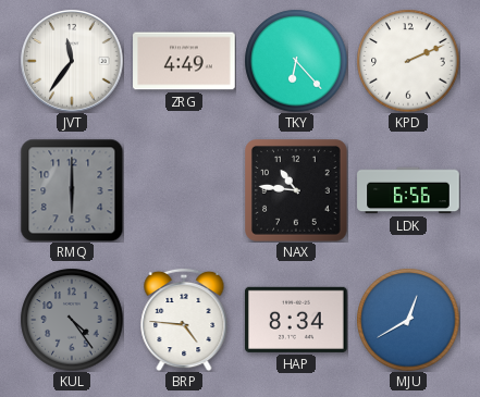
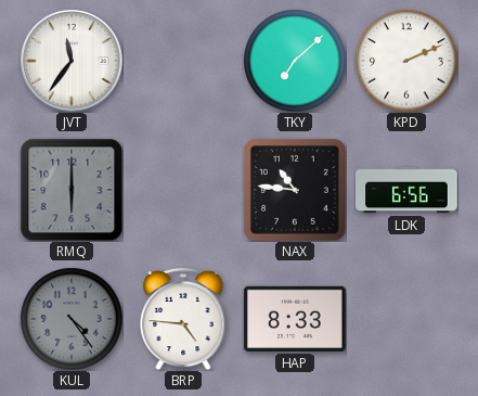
ZRG: 4:49 -> none
TKY: 6:23 -> 7:08
HAP: 8:34 -> 8:33
MJU: 12:40 -> none
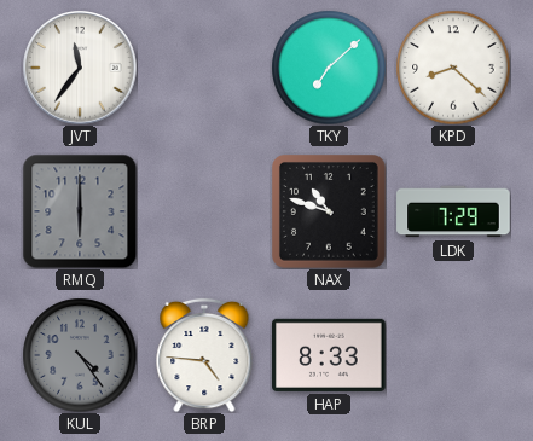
KPD: 2:11 -> 8:22
NAX: 10:46 -> 10:48
LDK: 6:56 -> 7:29
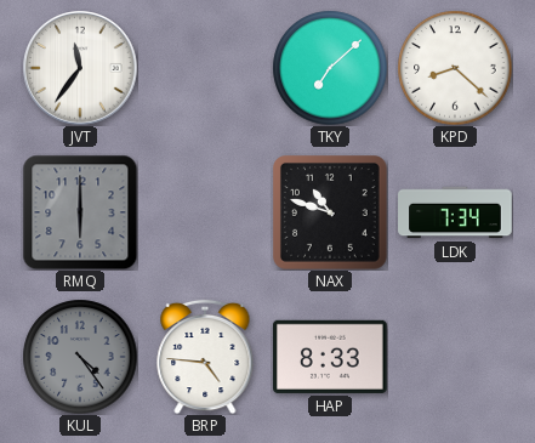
LDK: 7:29 -> 7:34
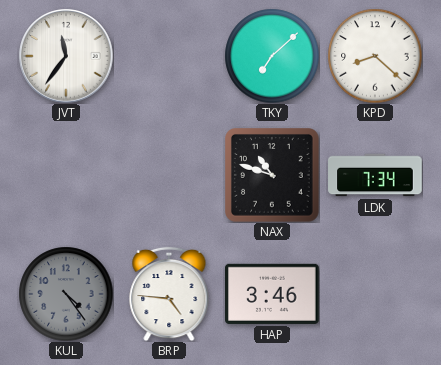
RMQ: 6:00 -> none
HAP: 8:33 -> 3:46
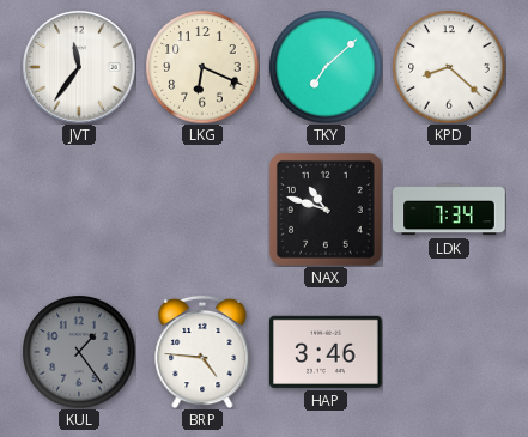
LKG: none -> 6:19
KUL: 4:24 -> 1:24
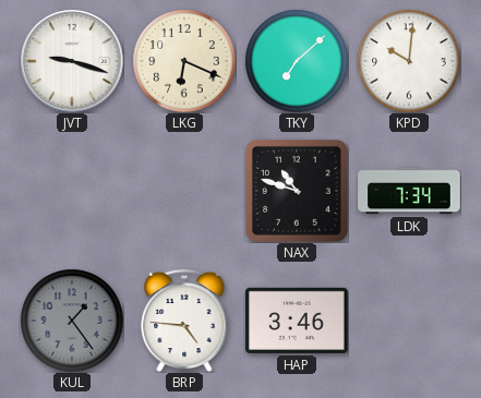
JVT: 11:36 -> 9:18
KPD: 8:22 -> 10:01
